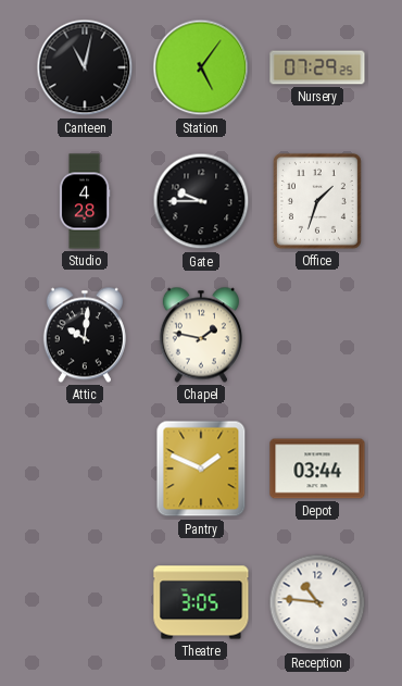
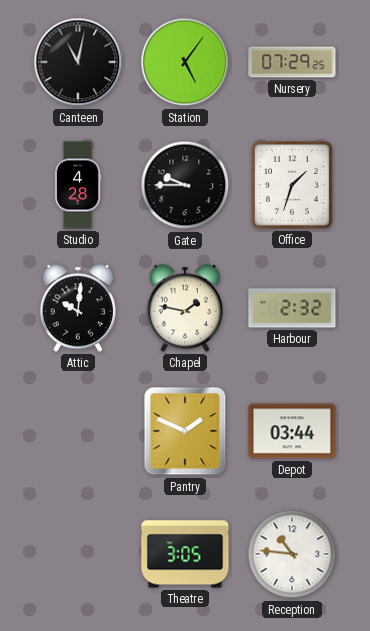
Harbour: none -> 2:32
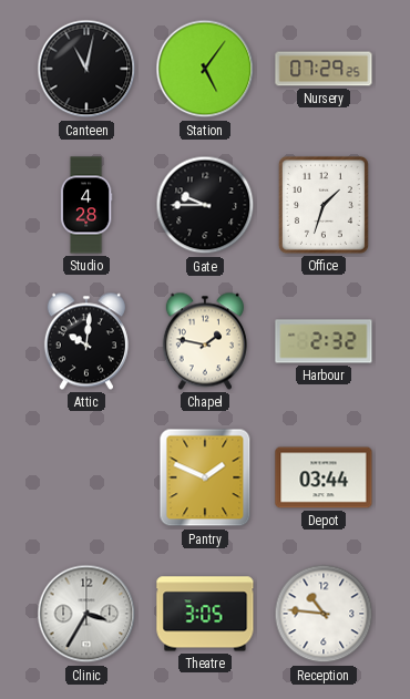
Clinic: none -> 3:35
